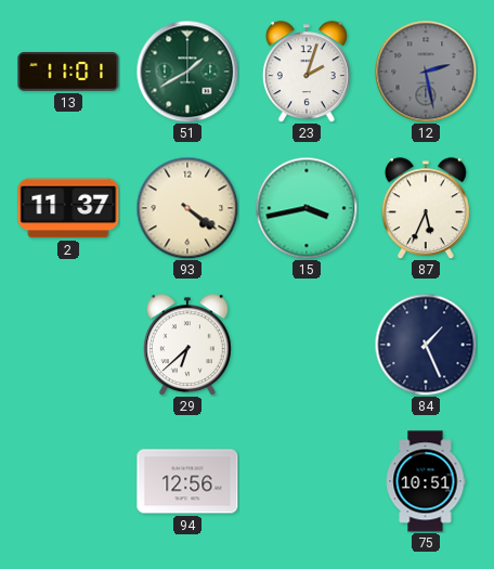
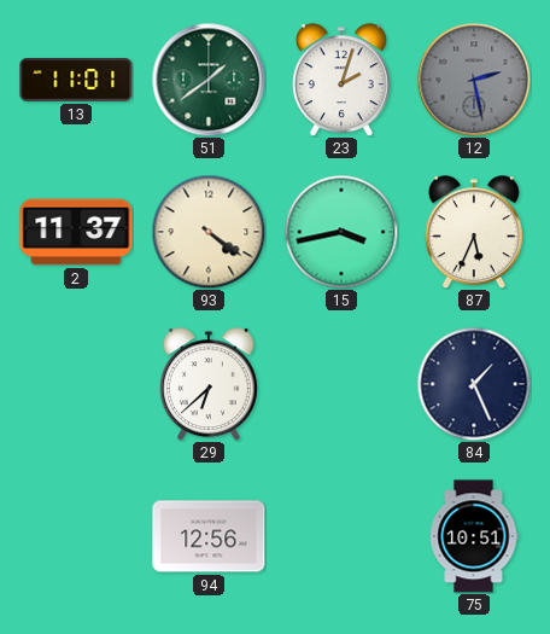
51: 1:40 -> 1:39
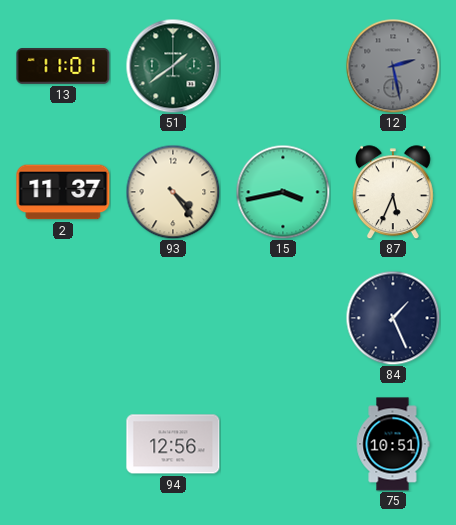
23: 2:03 -> none
93: 4:21 -> 4:24
29: 6:38 -> none
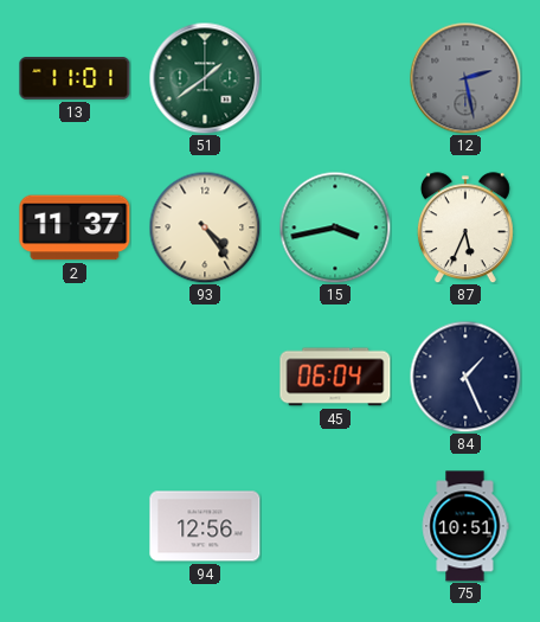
45: none -> 06:04
